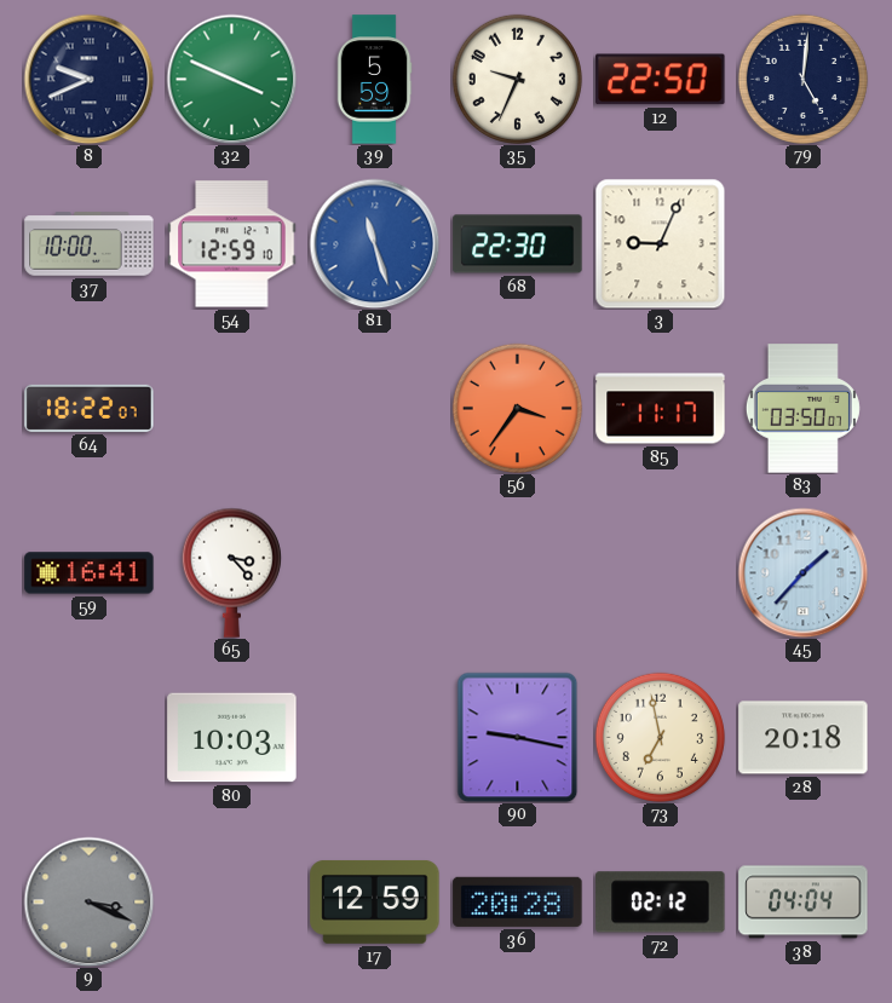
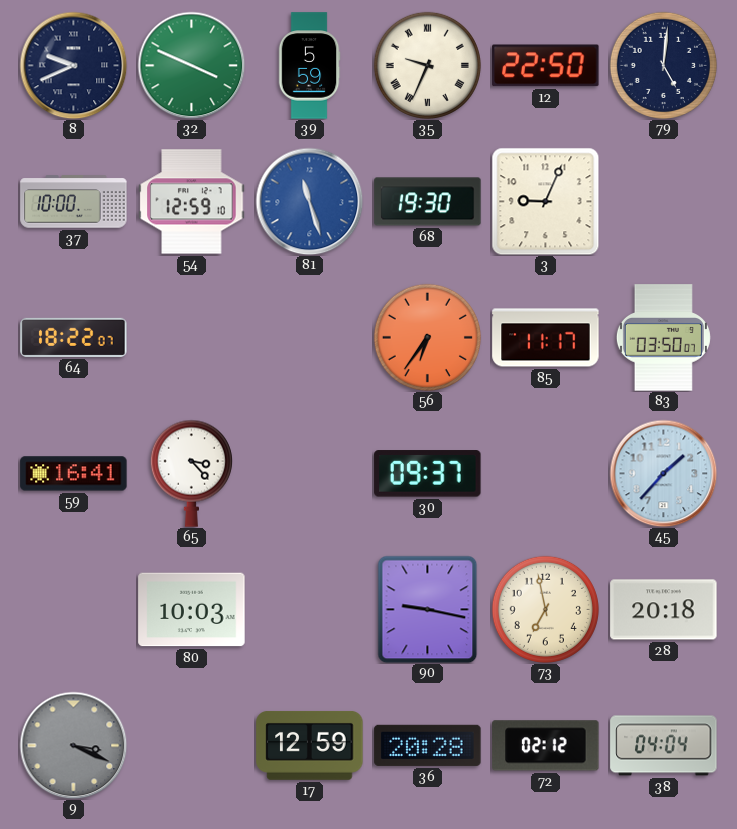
35 numerals: Arabic -> Roman
68: 22:30 -> 19:30
56: 3:36 -> 6:36
30: none -> 09:37
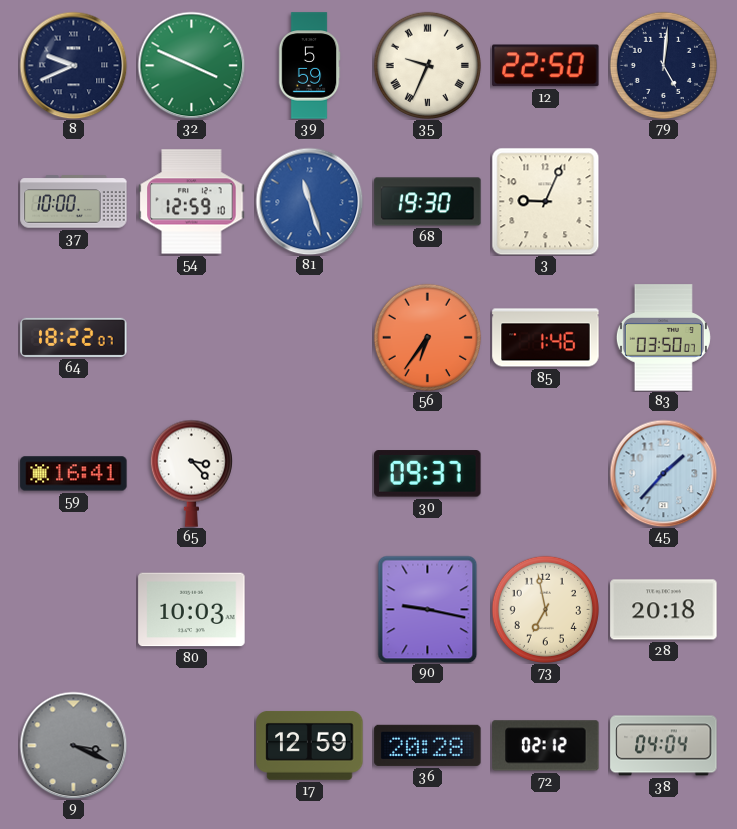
85: 11:17 -> 1:46
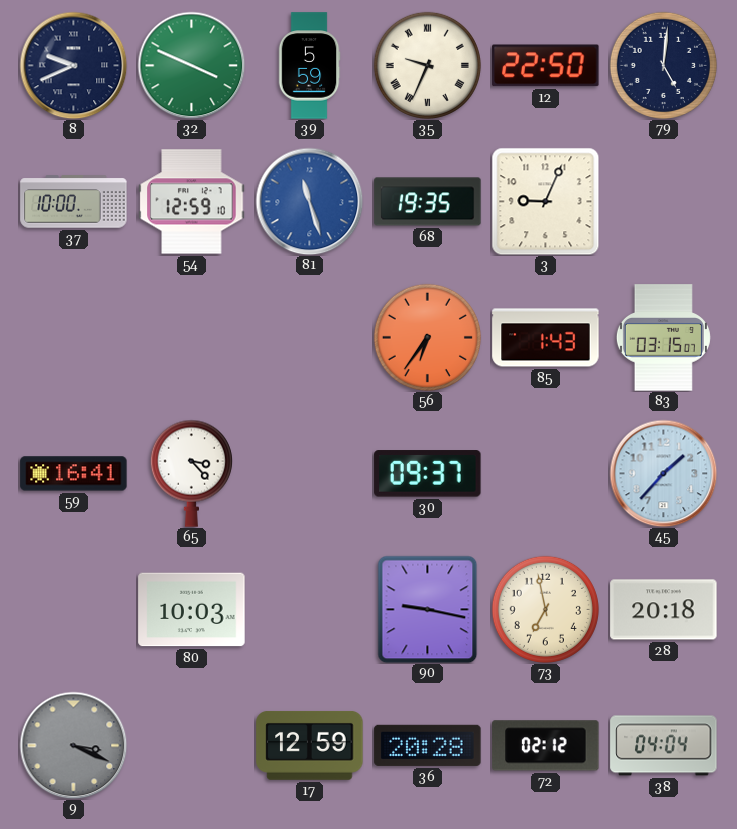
68: 19:30 -> 19:35
64: 18:22 -> none
85: 1:46 -> 1:43
83: 03:50 -> 03:15
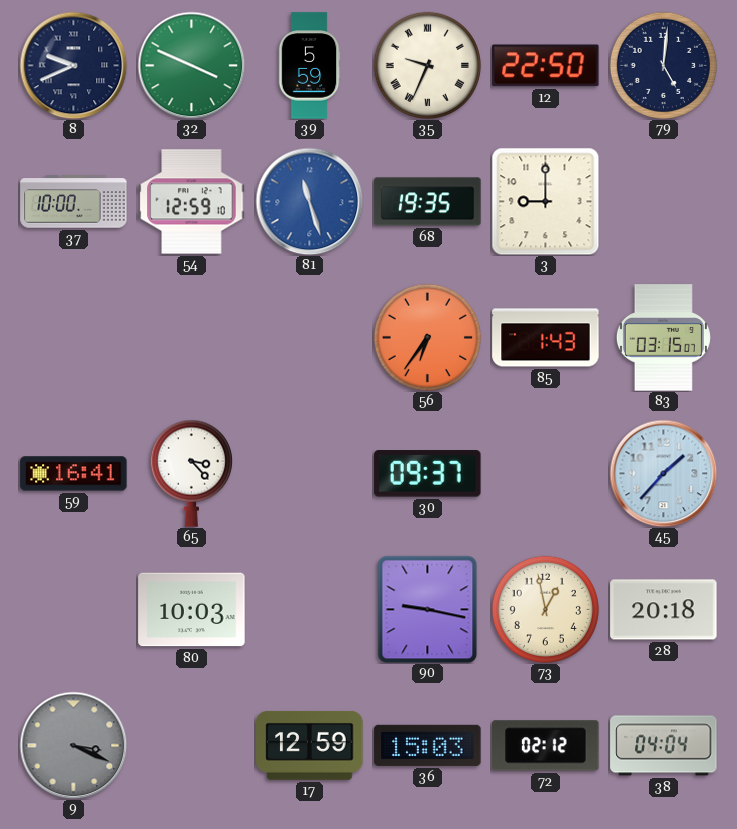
3: 9:04 -> 9:00
73: 6:58 -> 12:58
36: 20:28 -> 15:03
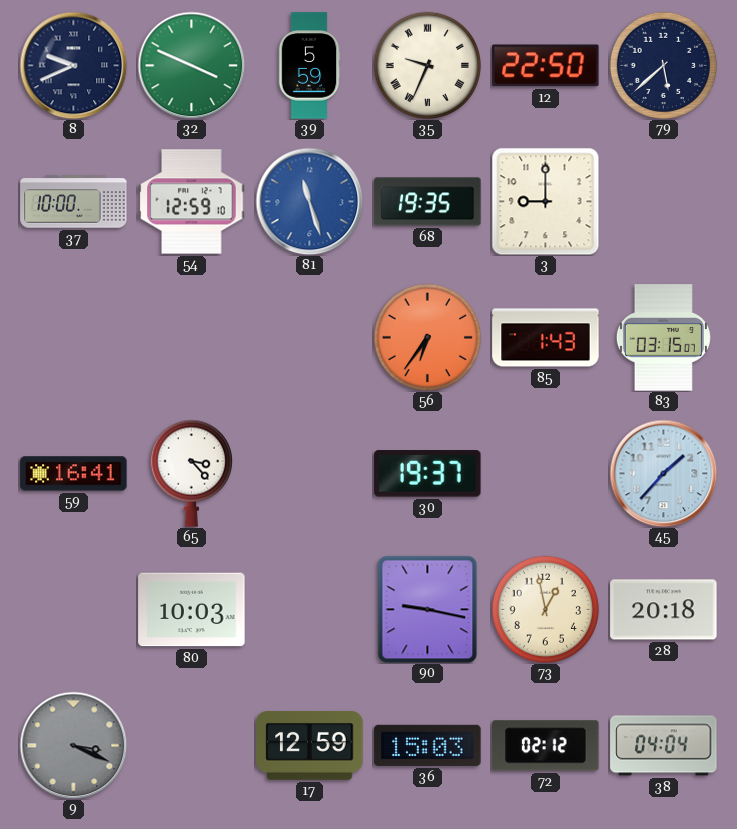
79: 5:01 -> 5:38
30: 09:37 -> 19:37
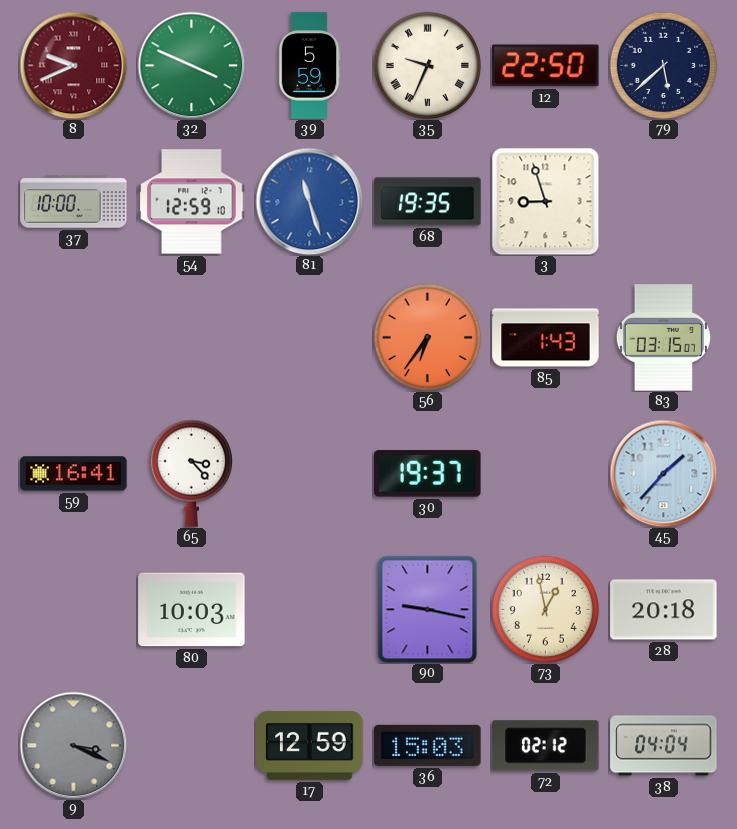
8 dial: navy -> burgundy
3: 9:00 -> 8:57
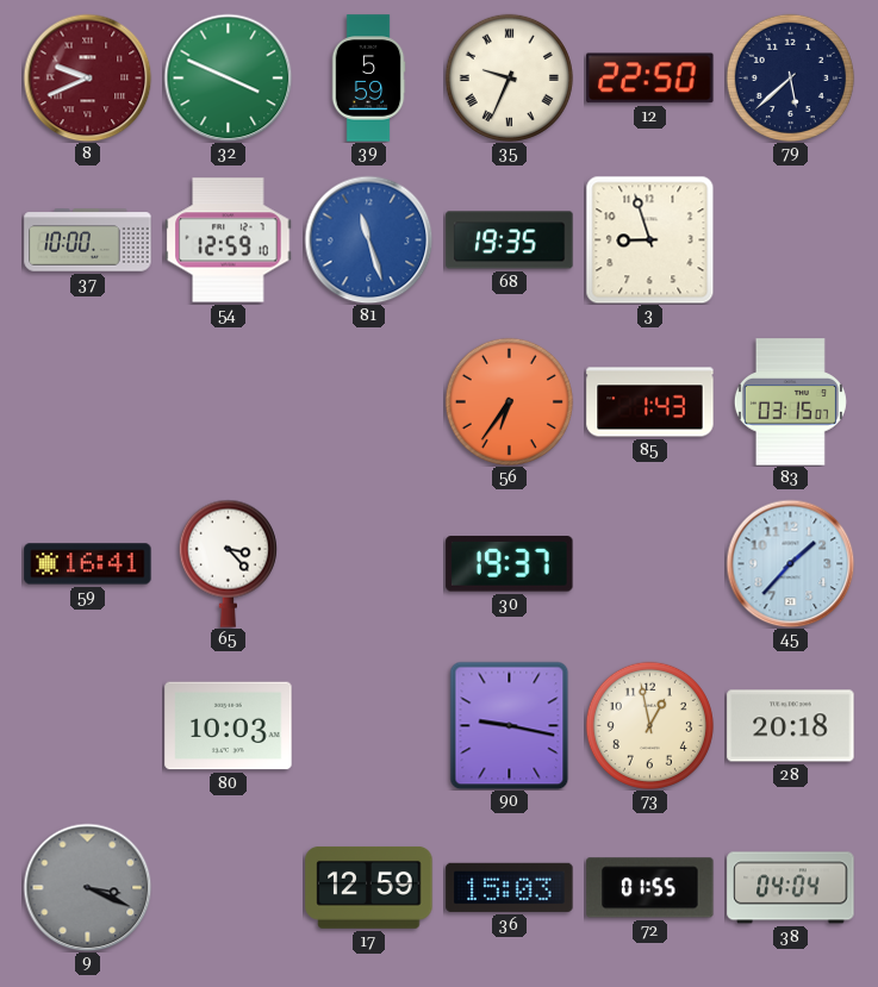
72: 02:12 -> 01:55
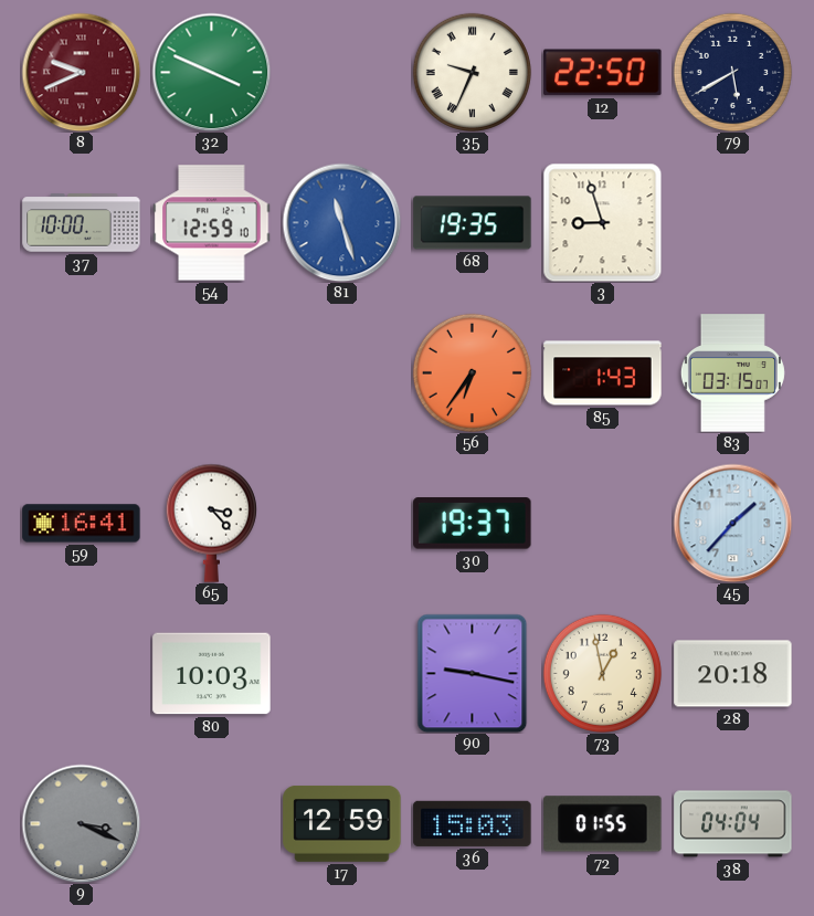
39: 5:59 -> none
79: 5:38 -> 5:40
